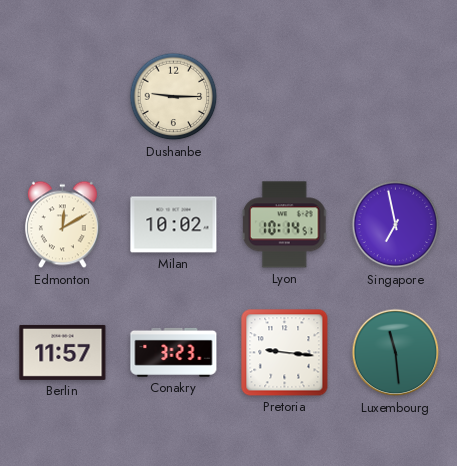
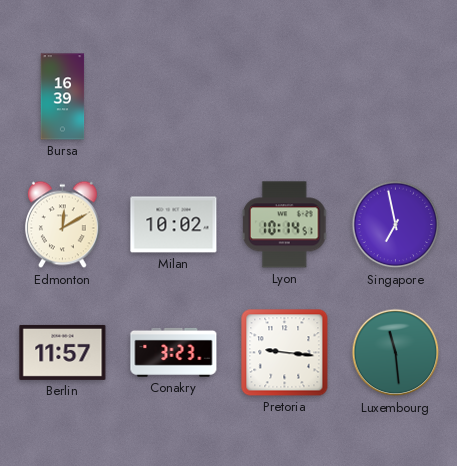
Bursa: none -> 16:39
Dushanbe: 9:15 -> none
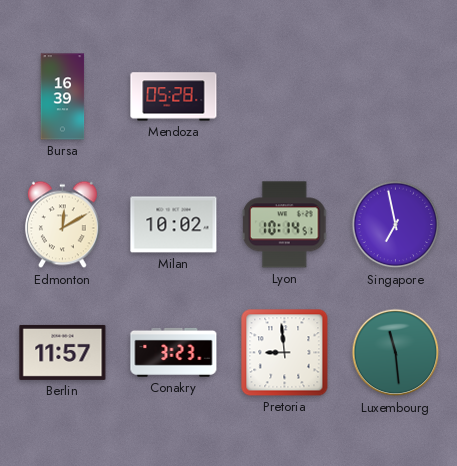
Mendoza: none -> 05:28
Pretoria: 9:16 -> 8:59
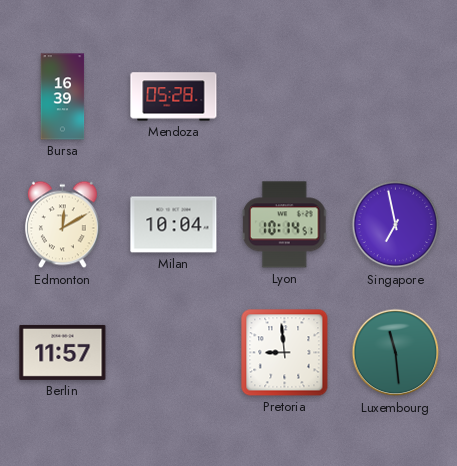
Milan: 10:02 -> 10:04
Conakry: 3:23 -> none
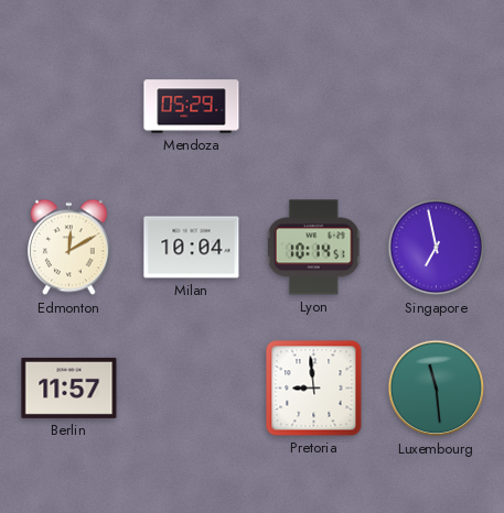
Bursa: 16:39 -> none
Mendoza: 05:28 -> 05:29
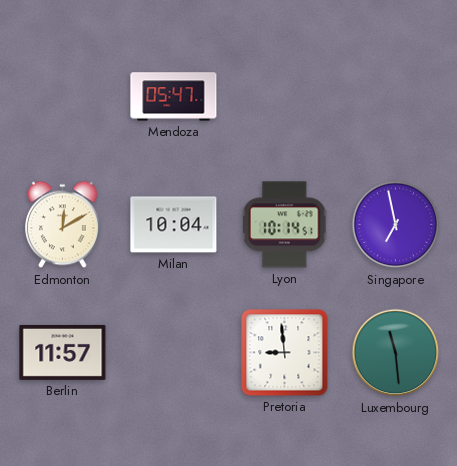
Mendoza: 05:29 -> 05:47
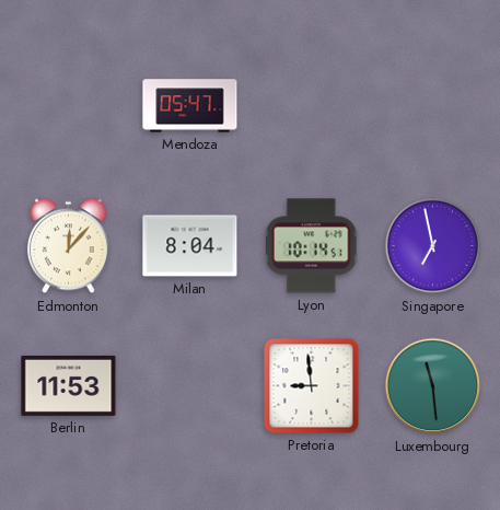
Edmonton: 12:10 -> 12:07
Milan: 10:04 -> 8:04
Berlin: 11:57 -> 11:53
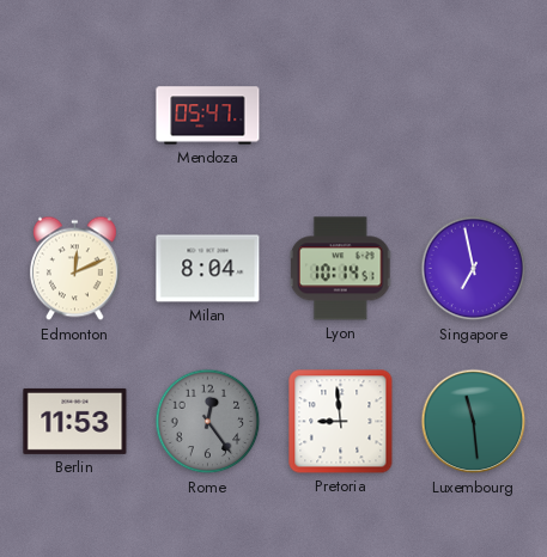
Edmonton: 12:07 -> 12:11
Rome: none -> 12:24
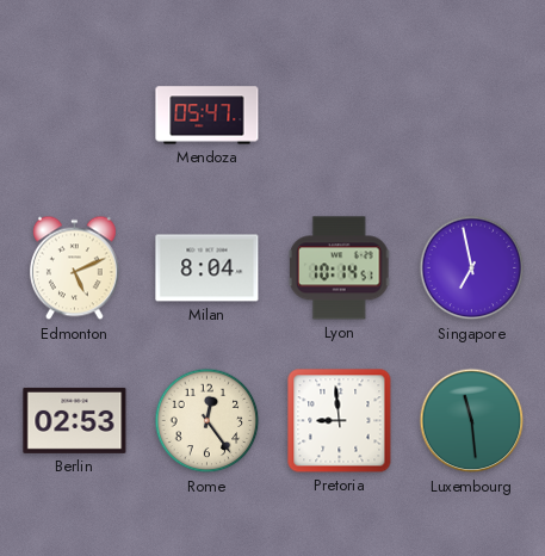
Edmonton: 12:11 -> 5:11
Berlin: 11:53 -> 02:53
Rome dial: grey -> cream
